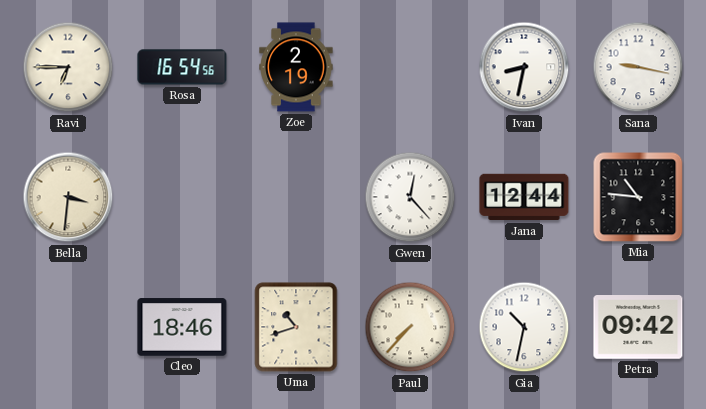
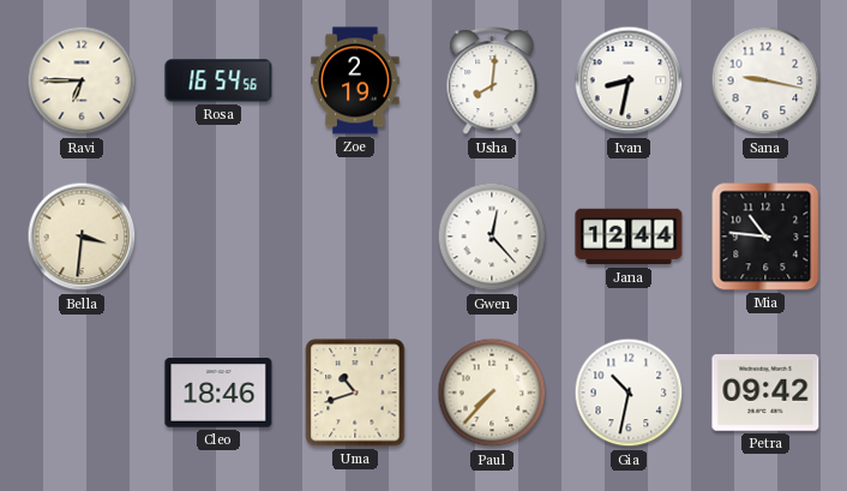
Usha: none -> 8:01
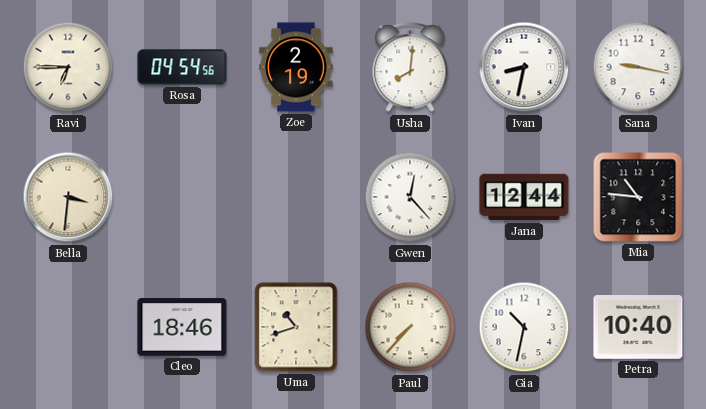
Rosa: 16:54 -> 04:54
Petra: 09:42 -> 10:40
